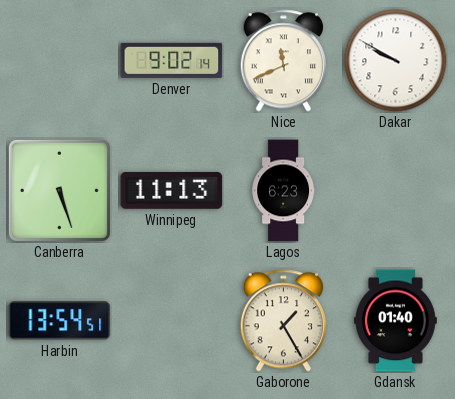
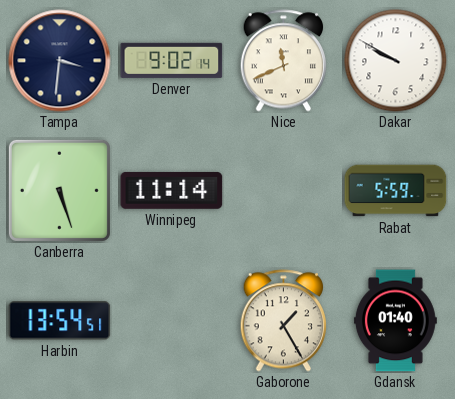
Tampa: none -> 3:31
Winnipeg: 11:13 -> 11:14
Lagos: 6:23 -> none
Rabat: none -> 5:59
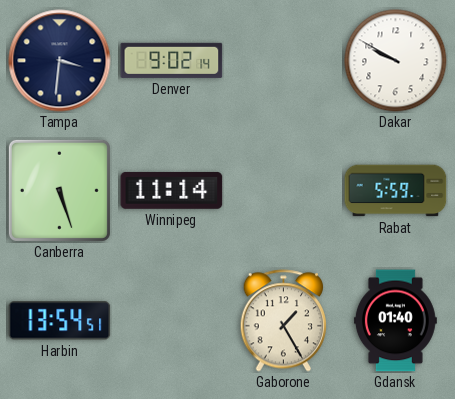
Nice: 11:41 -> none
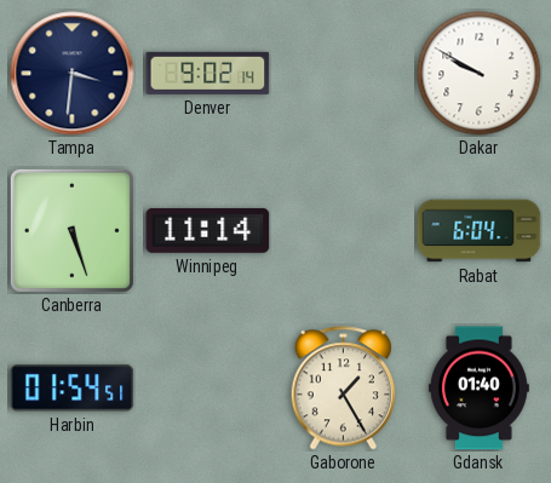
Rabat: 5:59 -> 6:04
Harbin: 13:54 -> 01:54
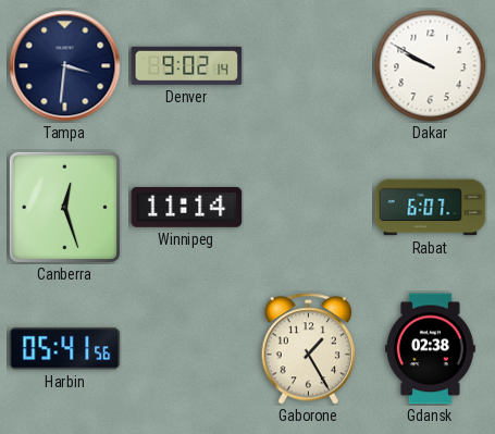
Canberra: 5:27 -> 12:27
Rabat: 6:04 -> 6:07
Harbin: 01:54 -> 05:41
Gdansk: 01:40 -> 02:38
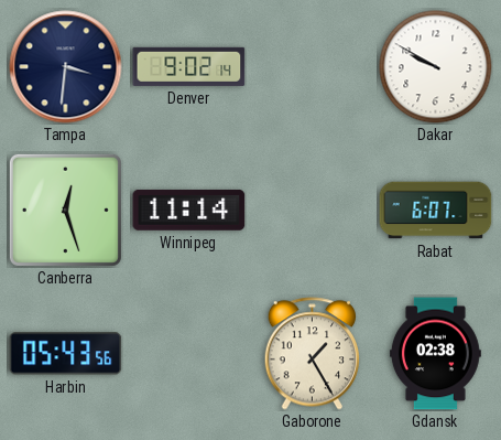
Harbin: 05:41 -> 05:43
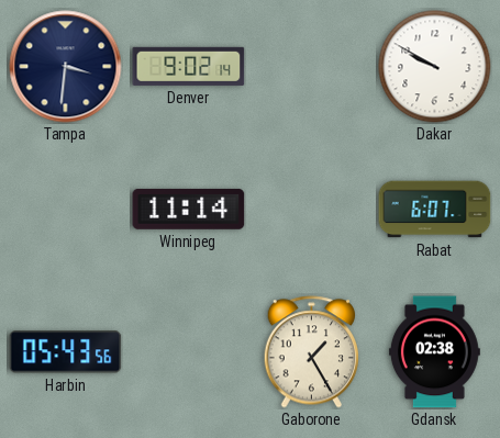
Canberra: 12:27 -> none
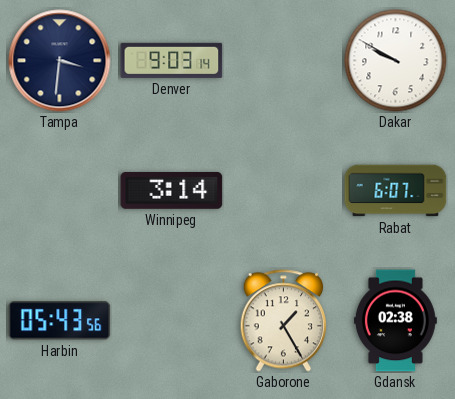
Denver: 9:02 -> 9:03
Winnipeg: 11:14 -> 3:14
